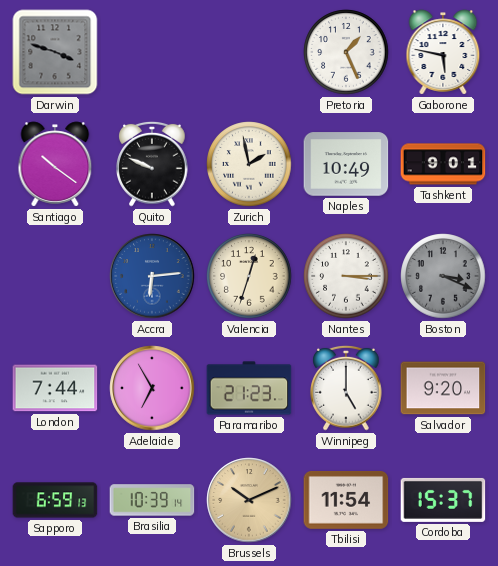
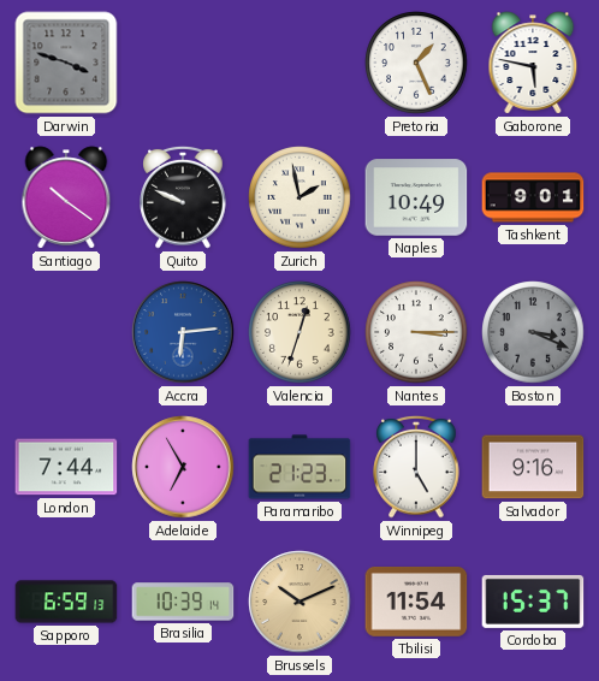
Salvador: 9:20 -> 9:16
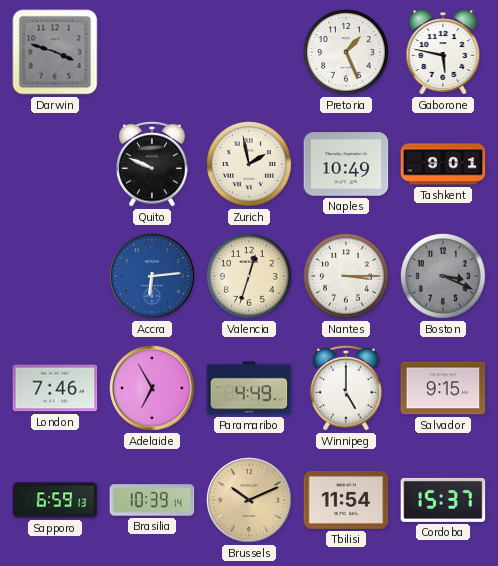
Santiago: 10:21 -> none
London: 7:44 -> 7:46
Paramaribo: 21:23 -> 4:49
Salvador: 9:16 -> 9:15
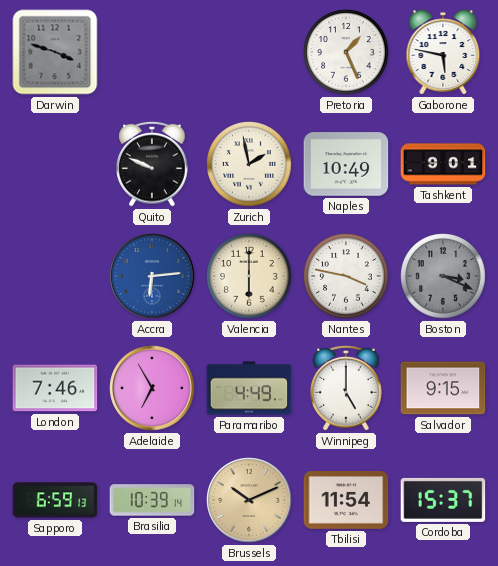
Valencia: 12:33 -> 6:00
Nantes: 3:15 -> 3:47
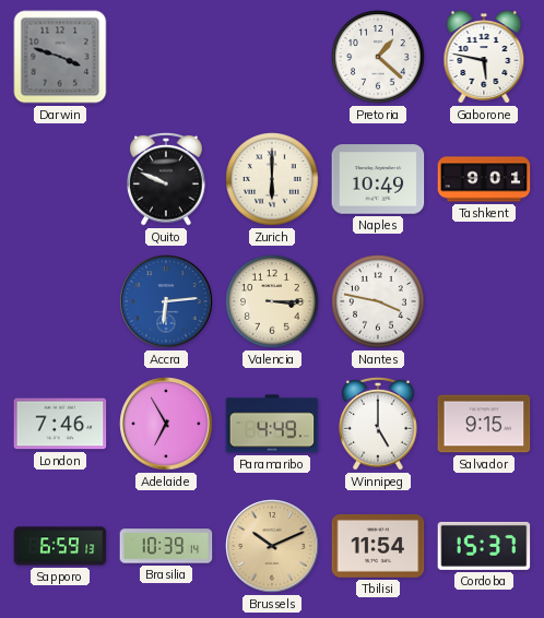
Pretoria: 1:26 -> 1:22
Zurich: 1:58 -> 6:00
Valencia: 6:00 -> 3:15
Boston: 3:19 -> none
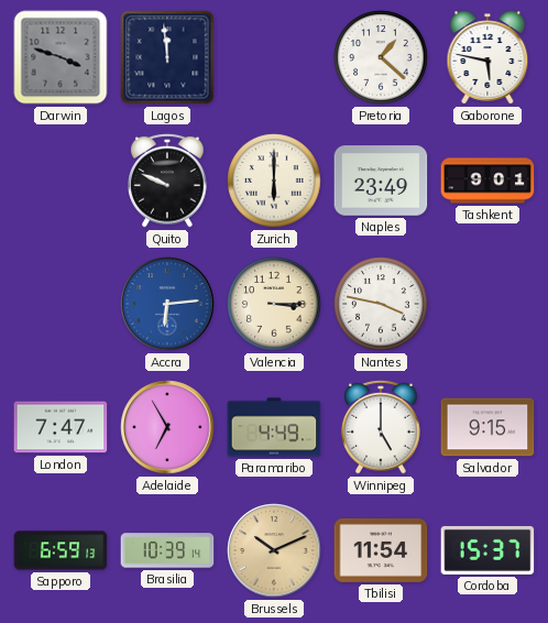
Lagos: none -> 11:59
Naples: 10:49 -> 23:49
London: 7:46 -> 7:47
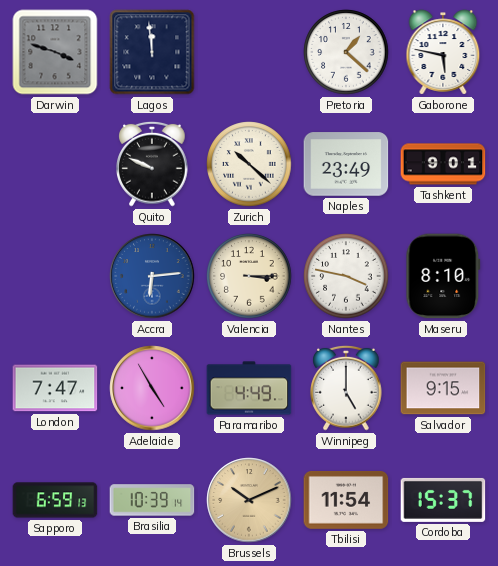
Zurich: 6:00 -> 10:22
Maseru: none -> 8:10
Adelaide: 6:55 -> 4:55
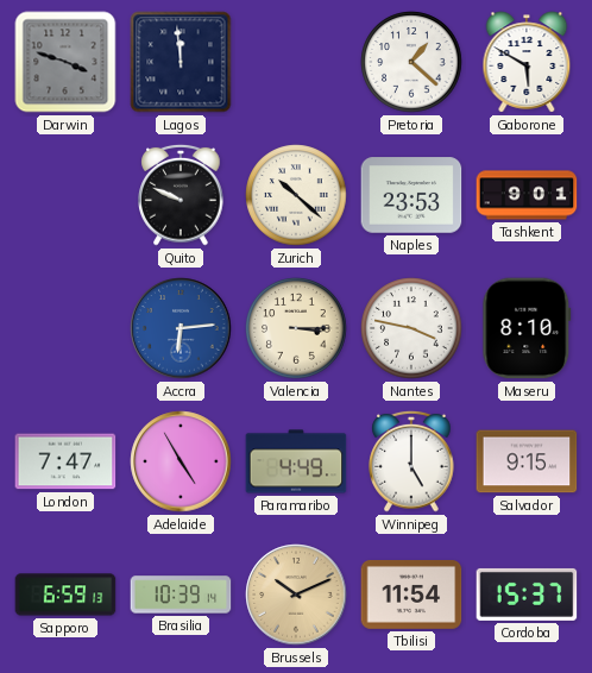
Gaborone: 5:47 -> 5:50
Naples: 23:49 -> 23:53
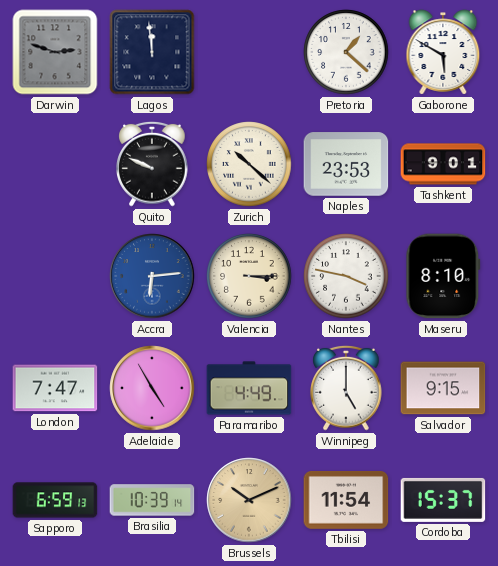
Darwin: 3:48 -> 2:48
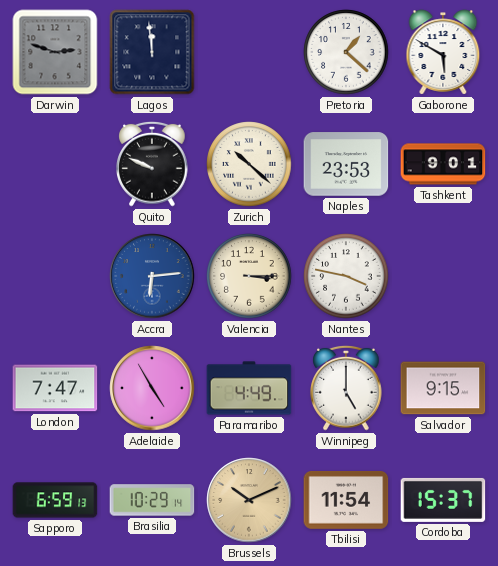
Maseru: 8:10 -> none
Brasilia: 10:39 -> 10:29
